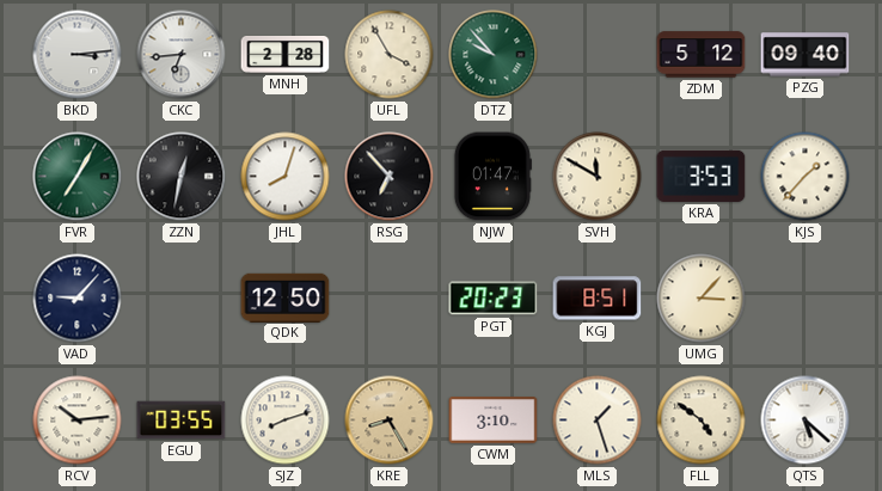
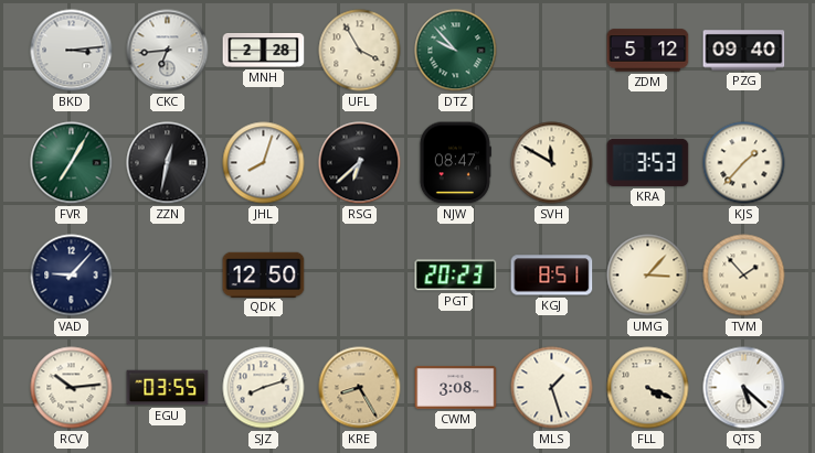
RSG: 6:53 -> 6:38
NJW: 01:47 -> 08:47
TVM: none -> 1:53
CWM: 3:10 -> 3:08
FLL: 4:51 -> 4:19
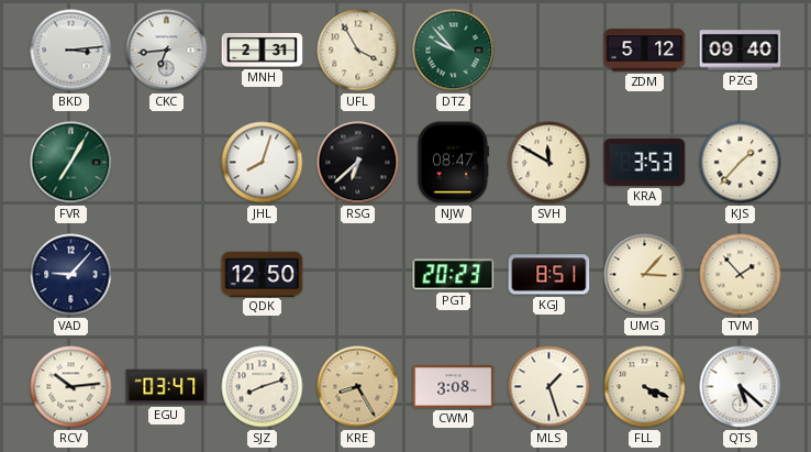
MNH: 2:28 -> 2:31
ZZN: 12:32 -> none
EGU: 03:55 -> 03:47
